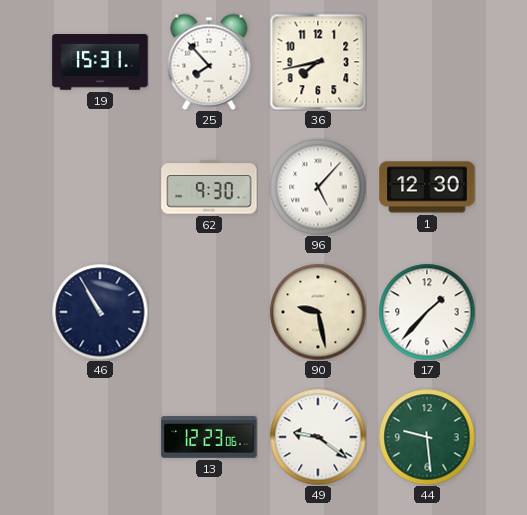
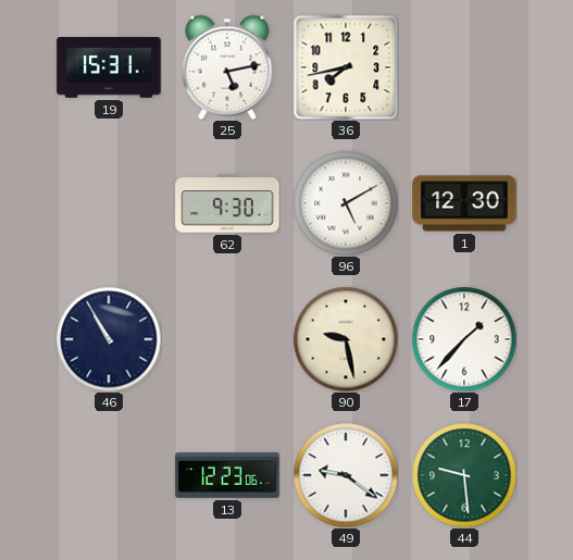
25: 7:53 -> 5:13
96: 5:07 -> 5:10
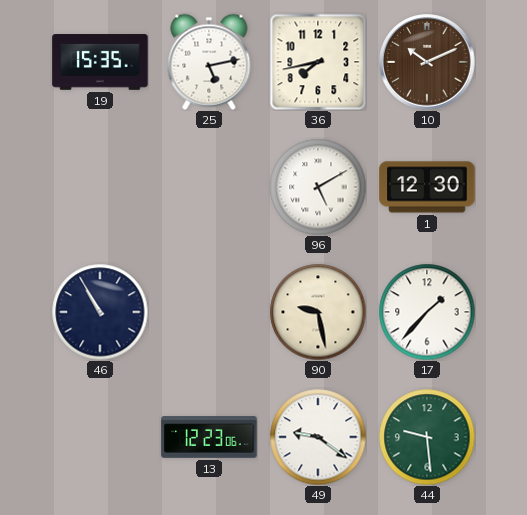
19: 15:31 -> 15:35
10: none -> 10:11
62: 9:30 -> none
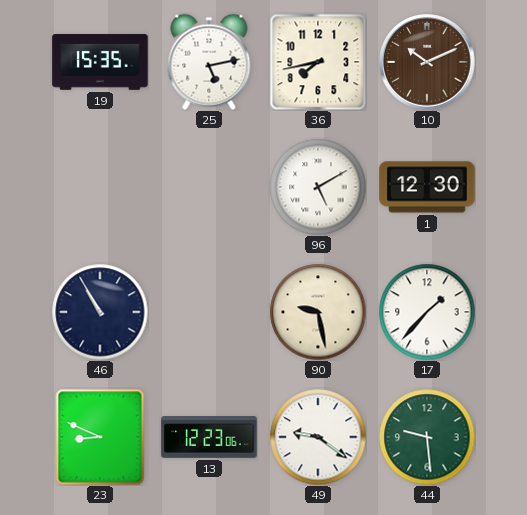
23: none -> 8:49
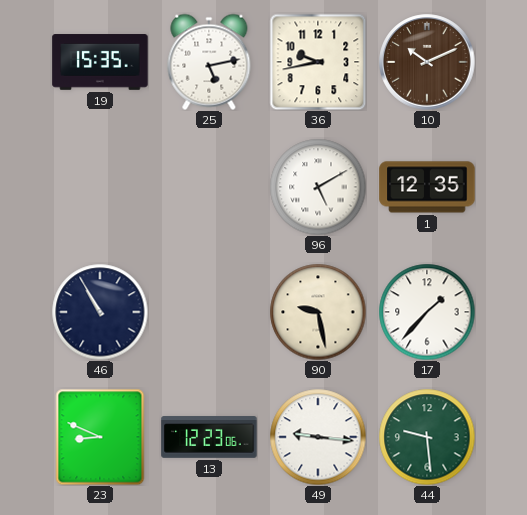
36: 7:43 -> 9:43
1: 12:30 -> 12:35
49: 9:21 -> 9:16
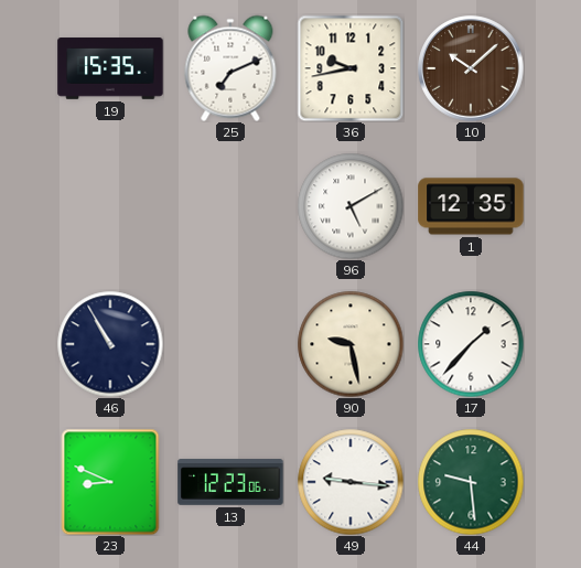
25: 5:13 -> 7:11
10: 10:11 -> 10:08
